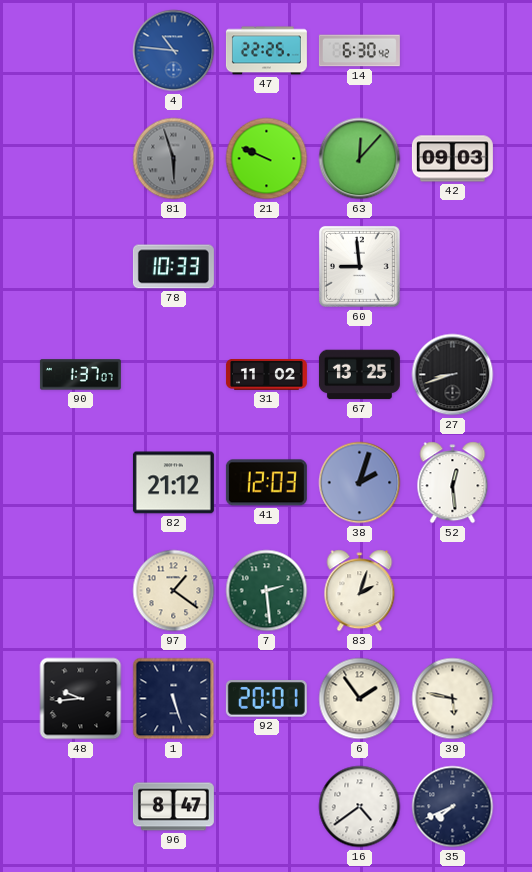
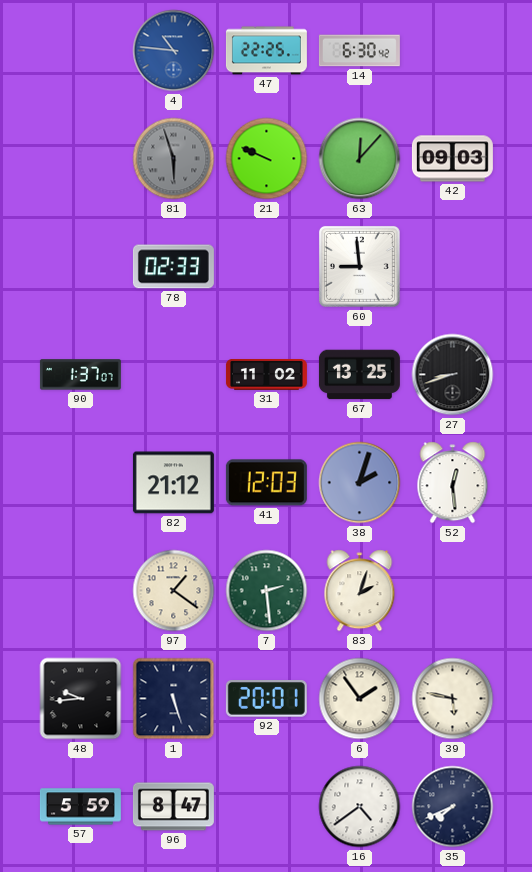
78: 10:33 -> 02:33
57: none -> 5:59
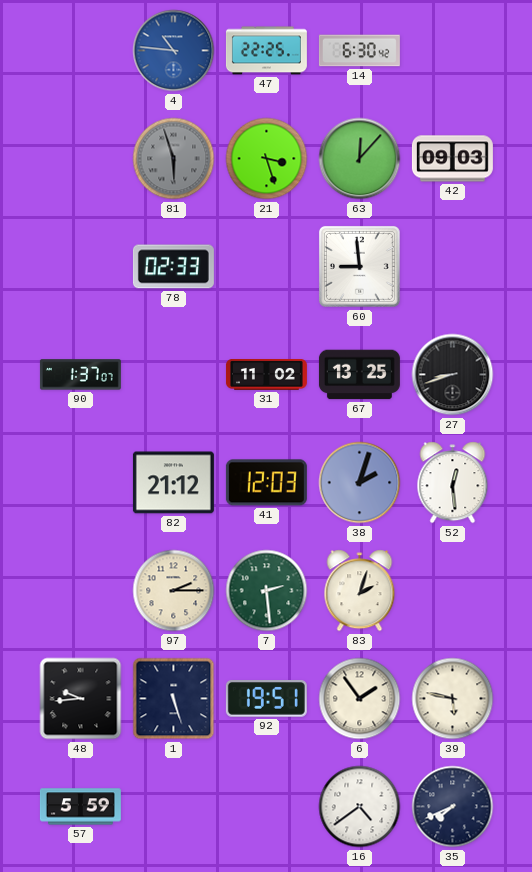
21: 9:49 -> 3:27
97: 1:21 -> 2:15
92: 20:01 -> 19:51
96: 8:47 -> none
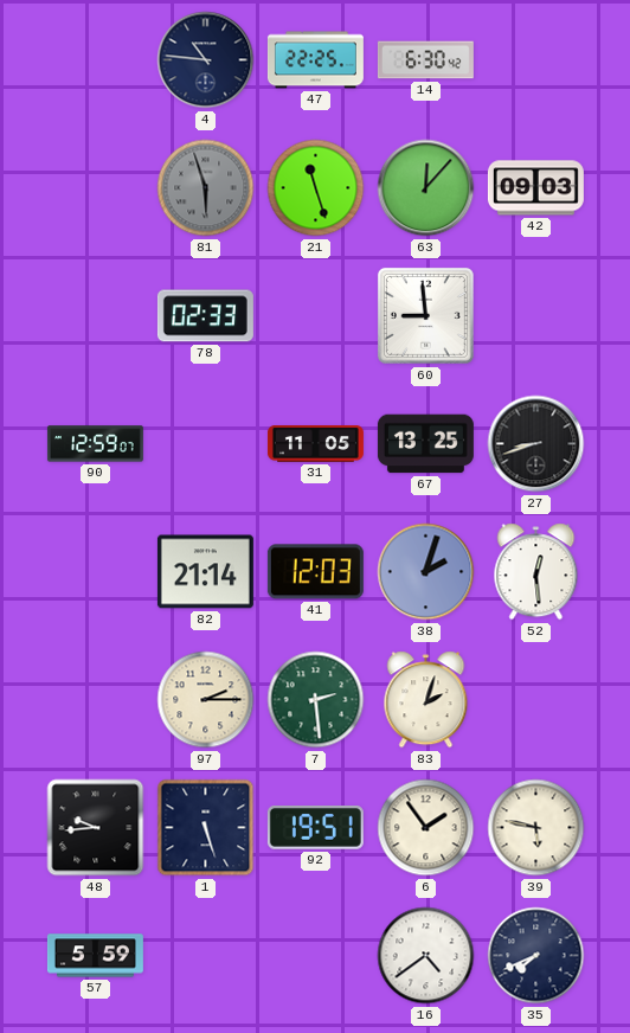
4 dial: blue -> navy
21: 3:27 -> 11:27
90: 1:37 -> 12:59
31: 11:02 -> 11:05
82: 21:12 -> 21:14
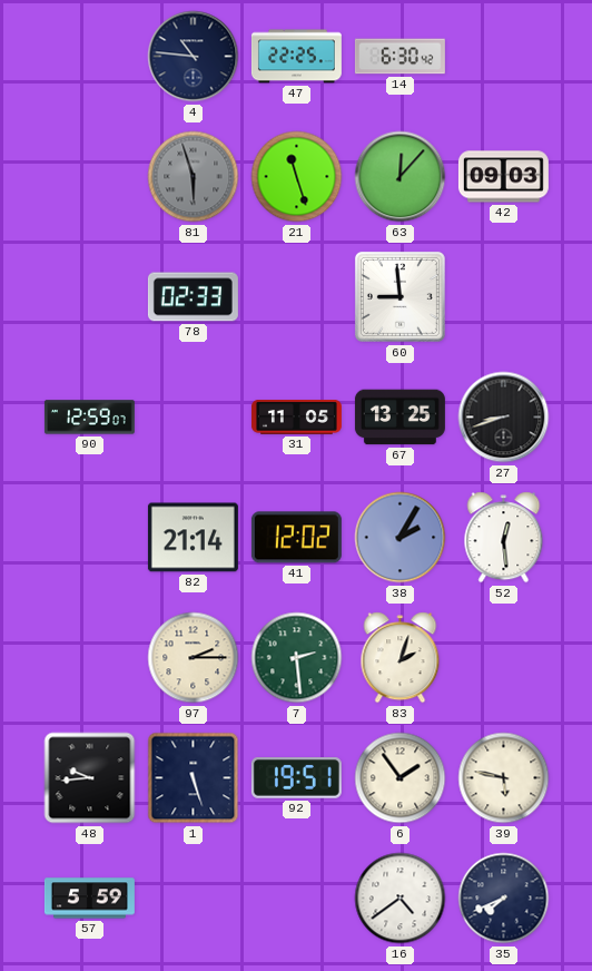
41: 12:03 -> 12:02
38: 2:03 -> 2:05
